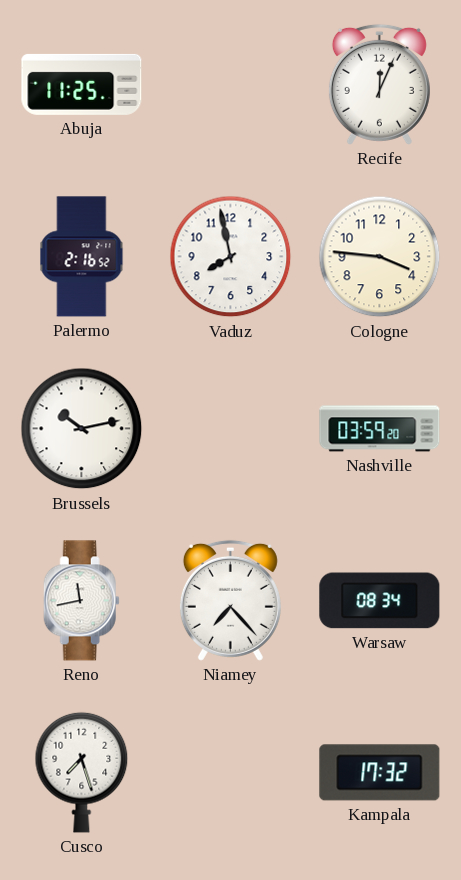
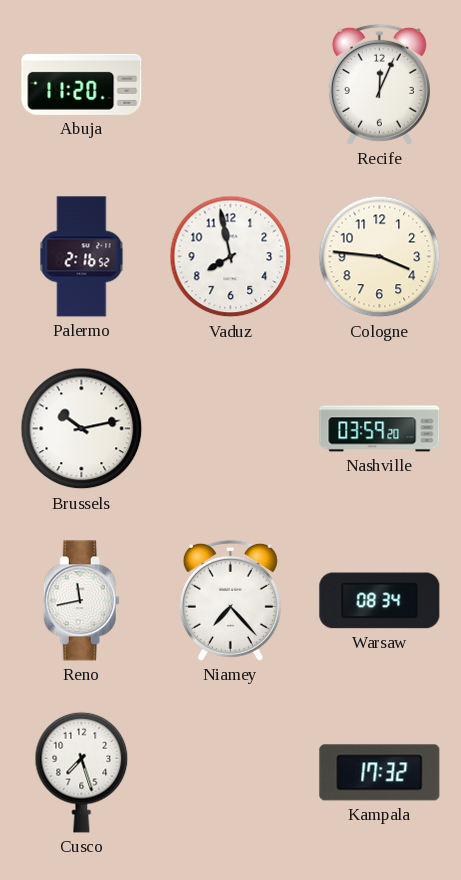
Abuja: 11:25 -> 11:20
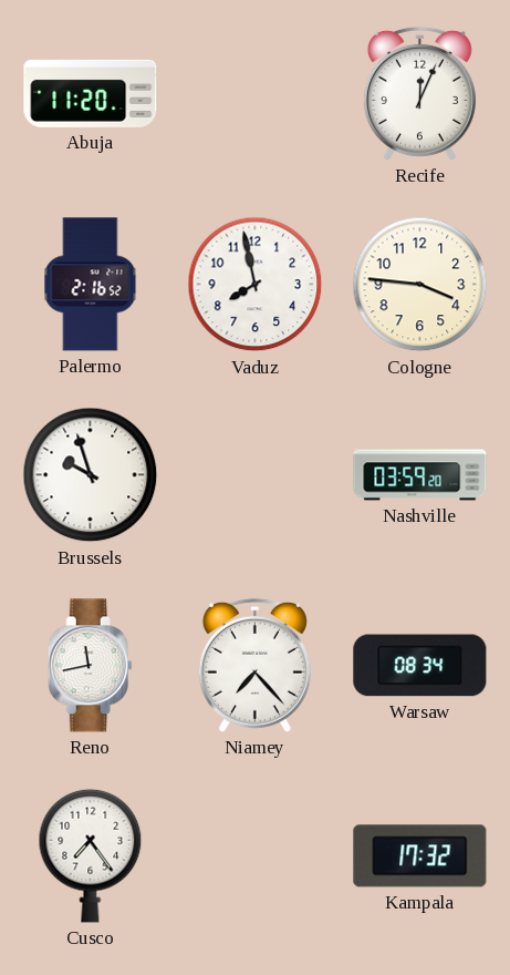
Brussels: 10:13 -> 9:57
Cusco: 7:27 -> 7:24
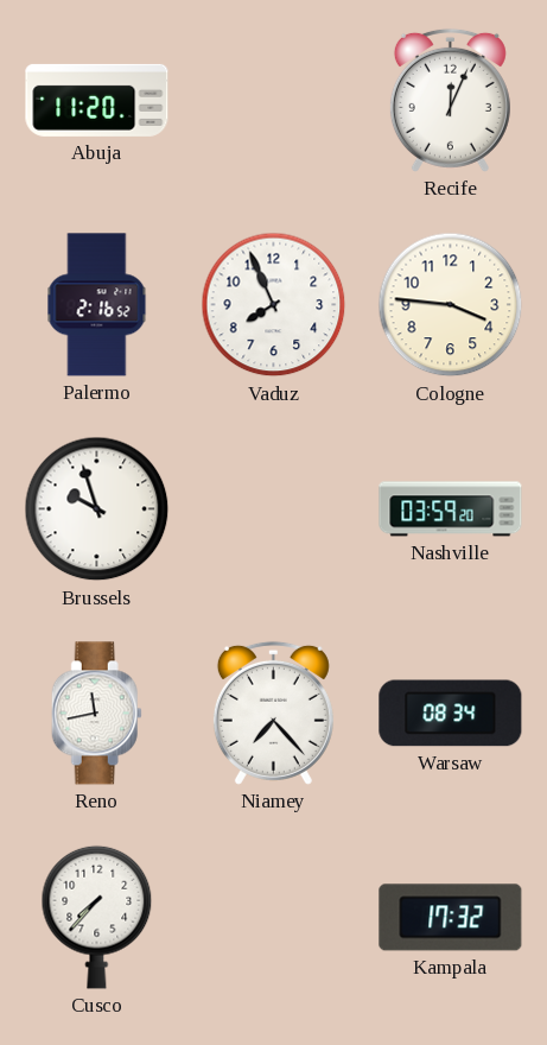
Vaduz: 7:58 -> 7:56
Cusco: 7:24 -> 7:37
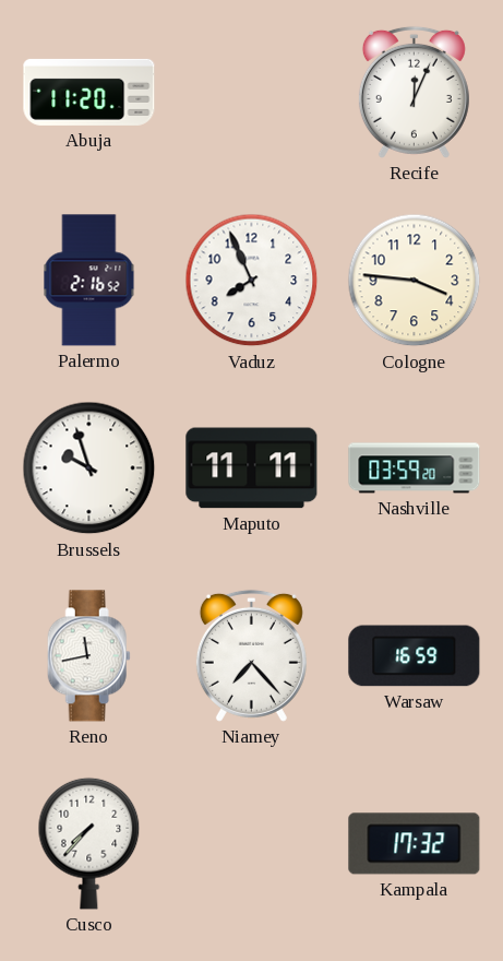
Maputo: none -> 11:11
Warsaw: 08:34 -> 16:59
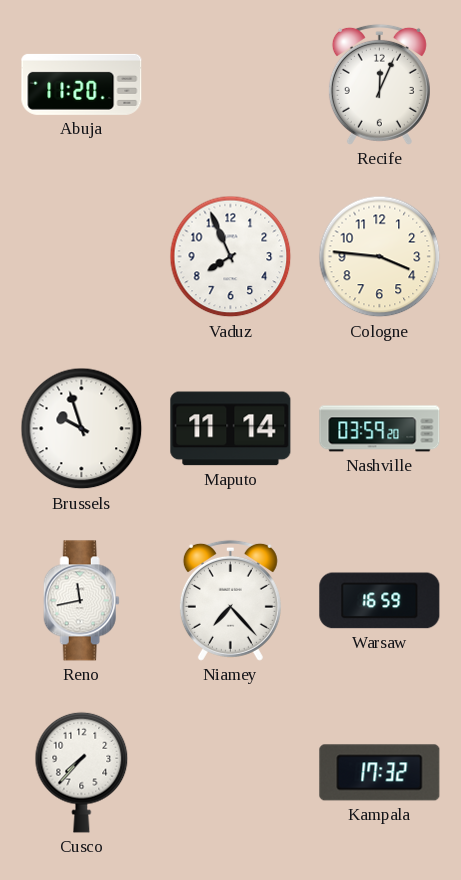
Palermo: 2:16 -> none
Maputo: 11:11 -> 11:14
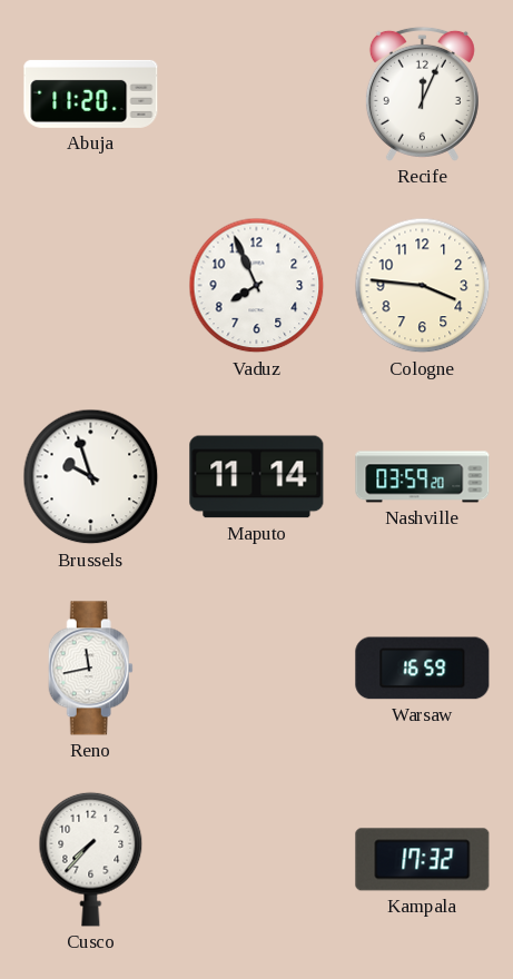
Niamey: 7:23 -> none
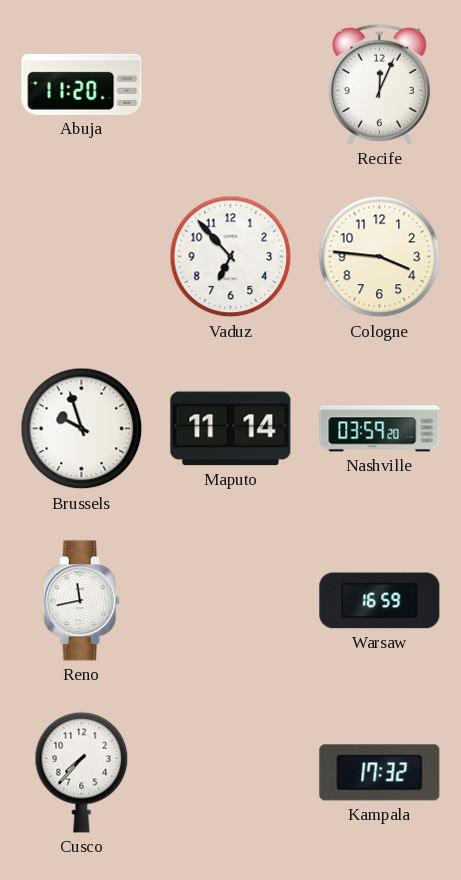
Vaduz: 7:56 -> 6:53
